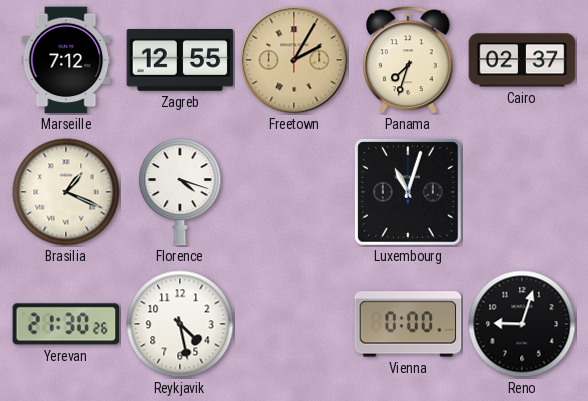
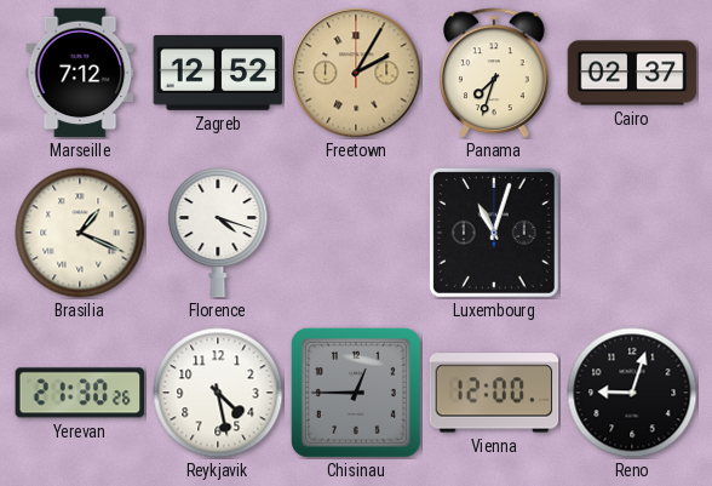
Zagreb: 12:55 -> 12:52
Chisinau: none -> 12:45
Vienna: 0:00 -> 12:00
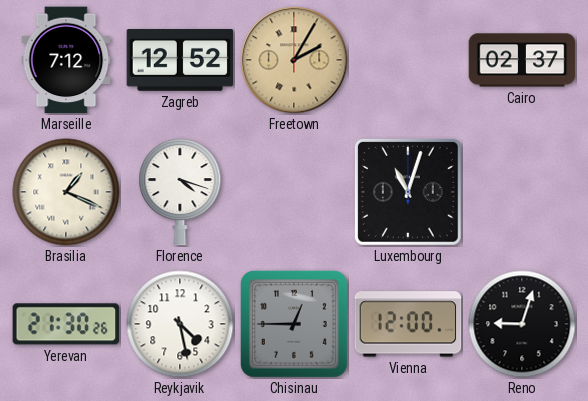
Panama: 7:33 -> none
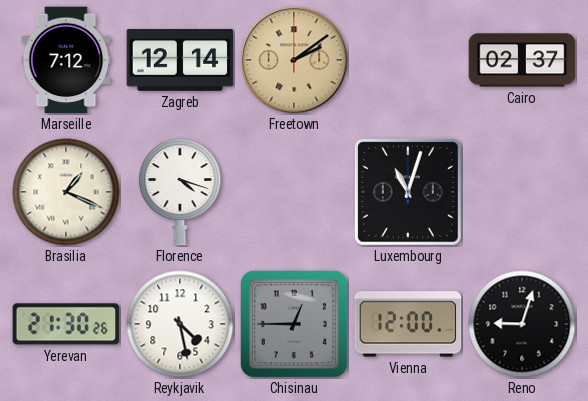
Zagreb: 12:52 -> 12:14
Freetown: 2:05 -> 2:09
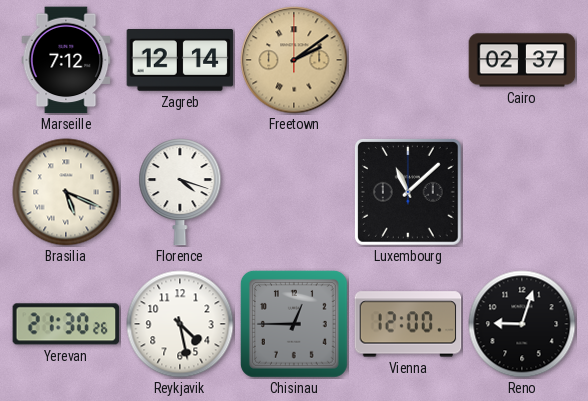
Brasilia: 1:19 -> 5:19
Luxembourg: 11:03 -> 11:08
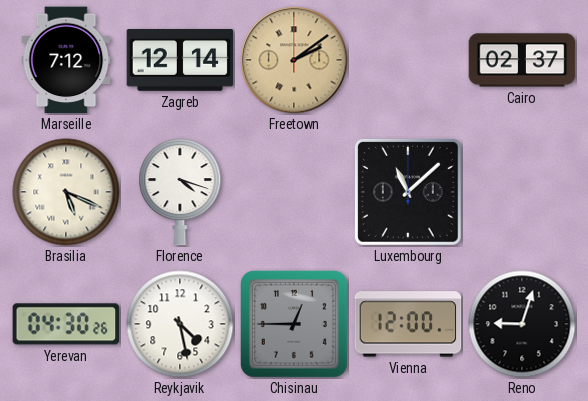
Yerevan: 21:30 -> 04:30
